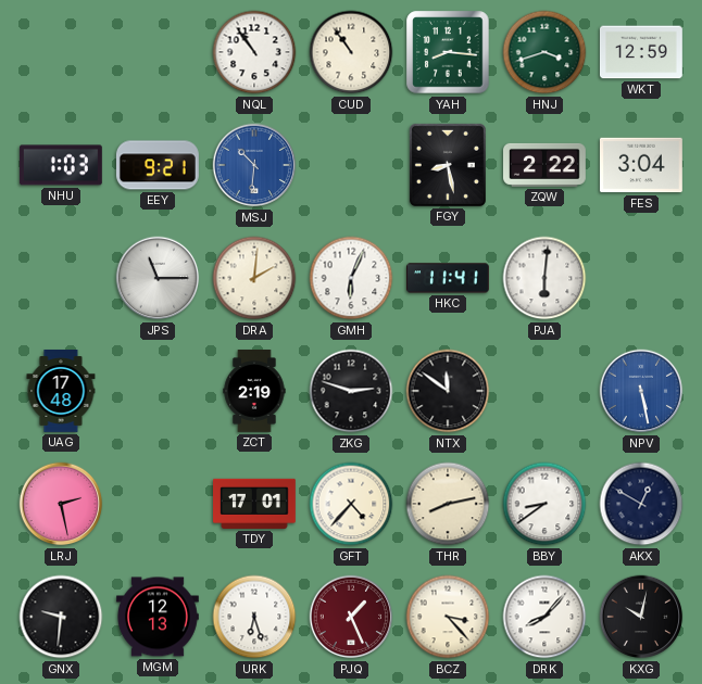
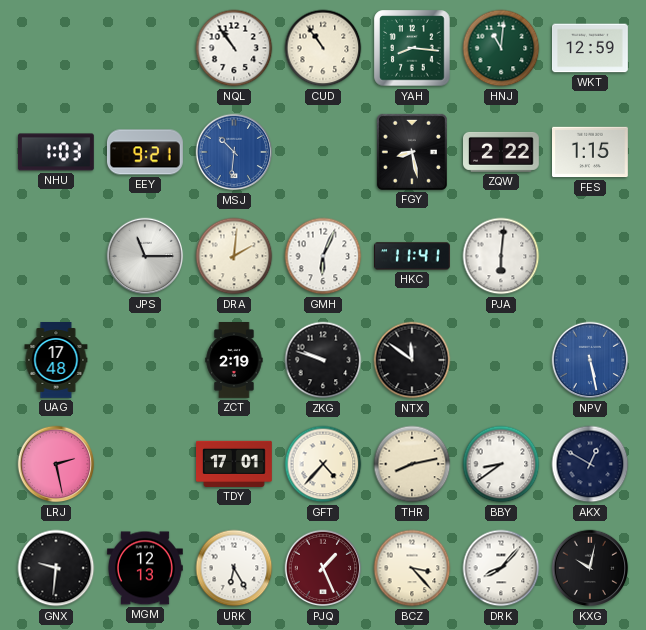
HNJ: 3:42 -> 11:01
FES: 3:04 -> 1:15
ZKG: 2:48 -> 9:48
URK: 6:27 -> 6:25
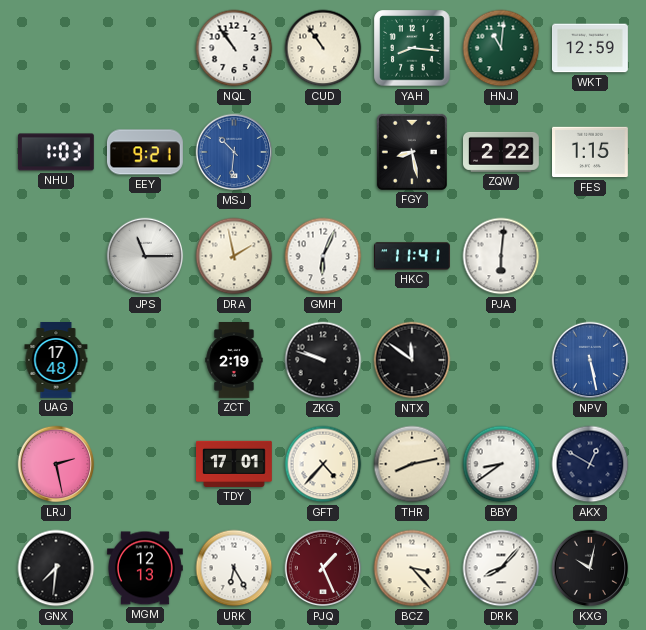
DRA: 2:01 -> 1:58
GNX: 9:31 -> 7:31
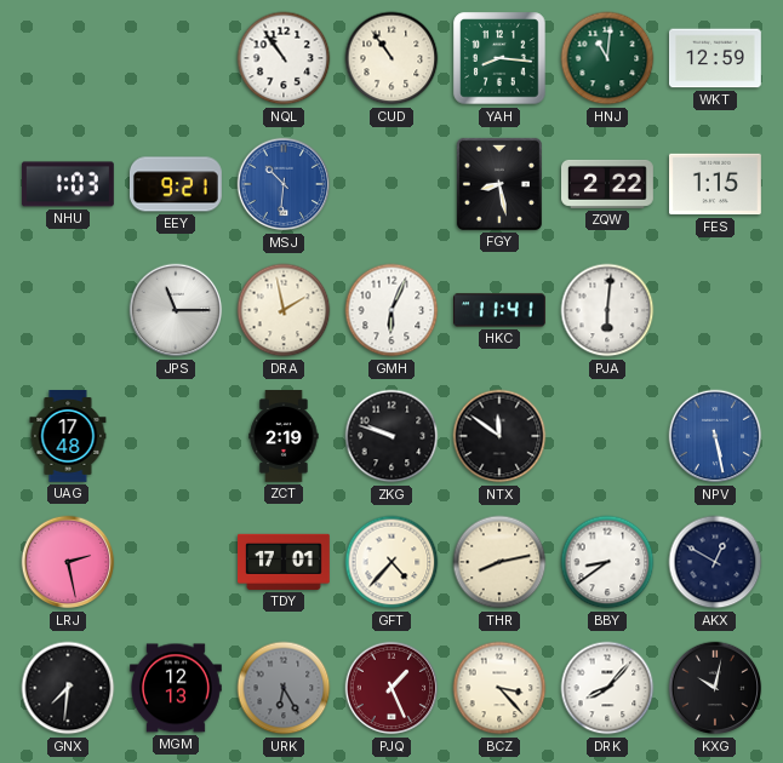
URK dial: white -> grey
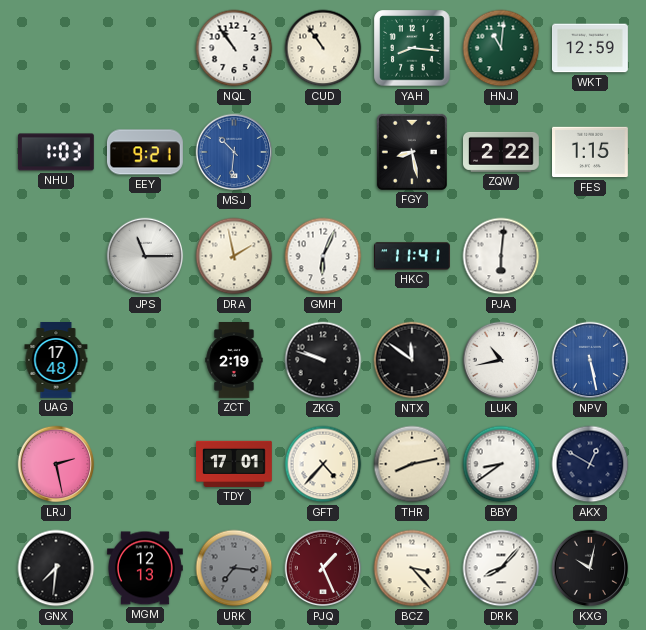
LUK: none -> 10:43
URK: 6:25 -> 7:16
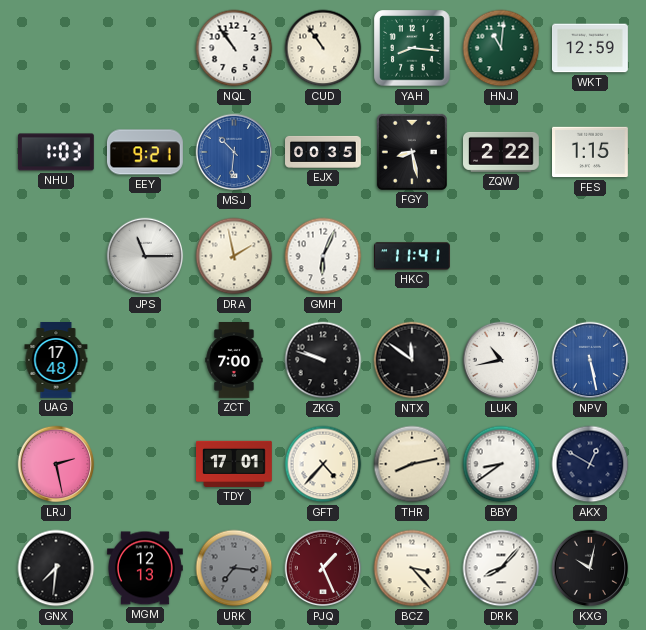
EJX: none -> 00:35
PJA: 6:01 -> none
ZCT: 2:19 -> 7:00
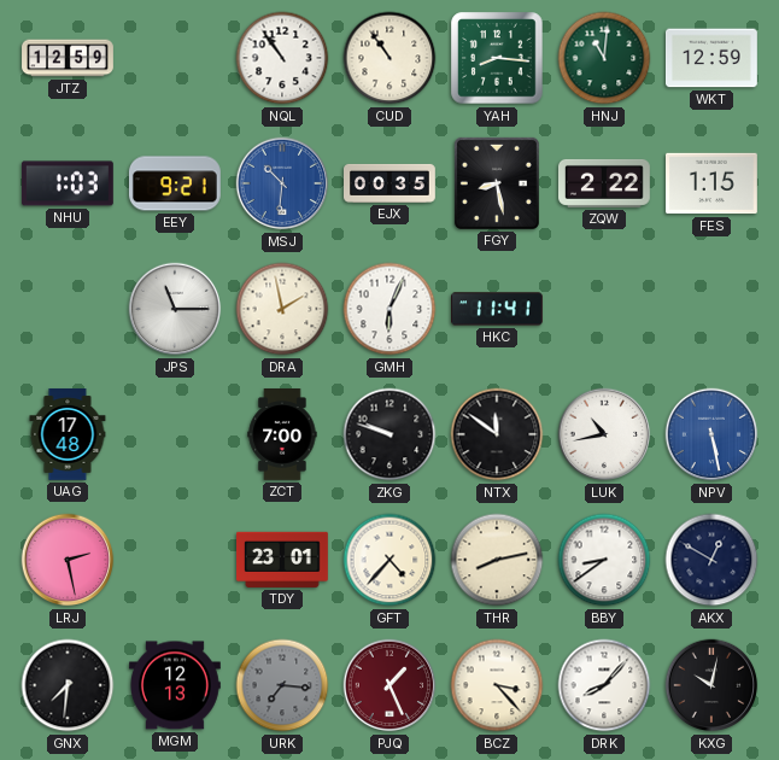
JTZ: none -> 12:59
TDY: 17:01 -> 23:01
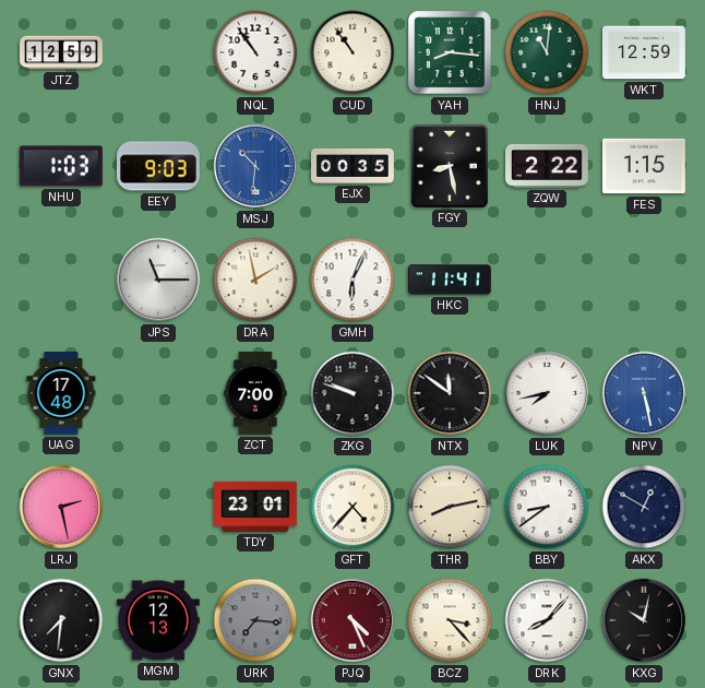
EEY: 9:21 -> 9:03
LUK: 10:43 -> 7:43
PJQ: 1:26 -> 4:26
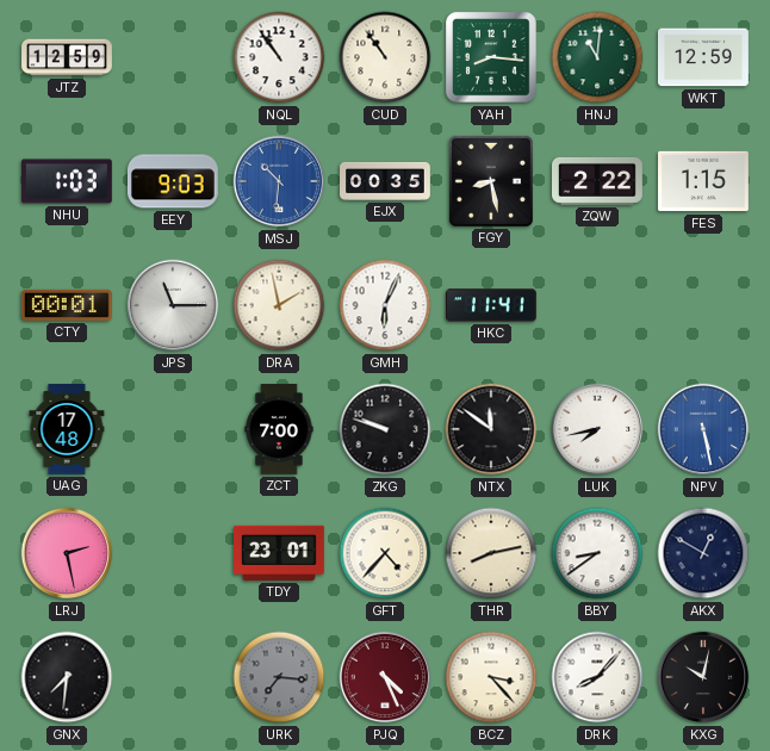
CTY: none -> 00:01
MGM: 12:13 -> none
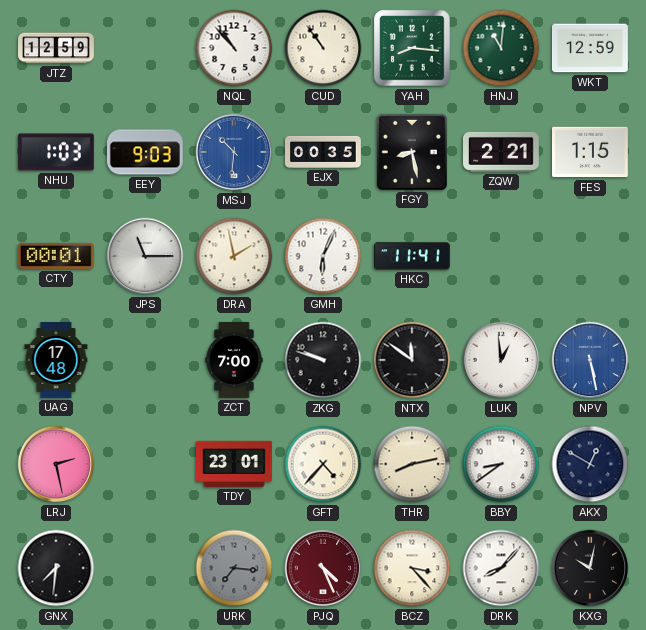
NQL: 10:54 -> 10:53
ZQW: 2:22 -> 2:21
LUK: 7:43 -> 12:59
